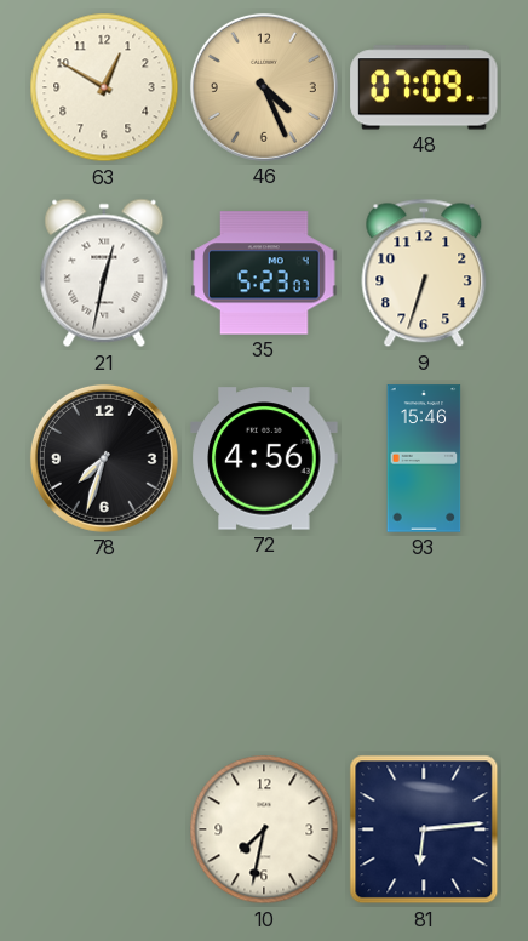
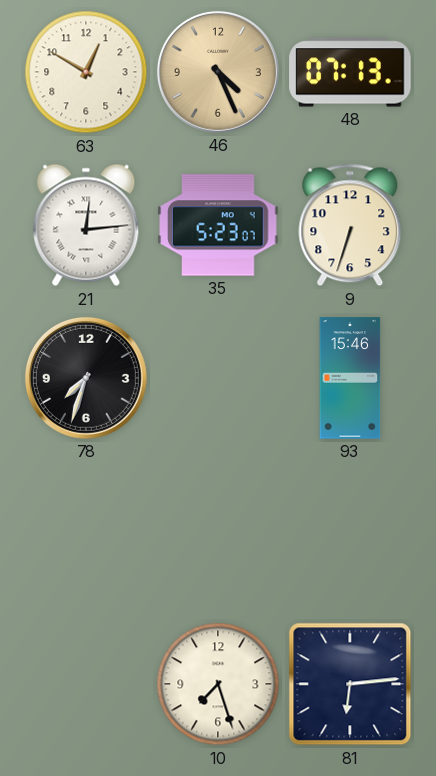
48: 07:09 -> 07:13
21: 12:32 -> 12:14
72: 4:56 -> none
10: 7:32 -> 7:27
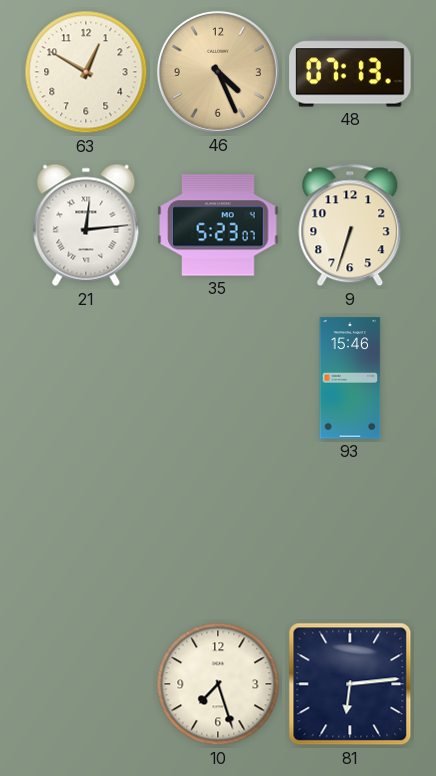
78: 7:33 -> none
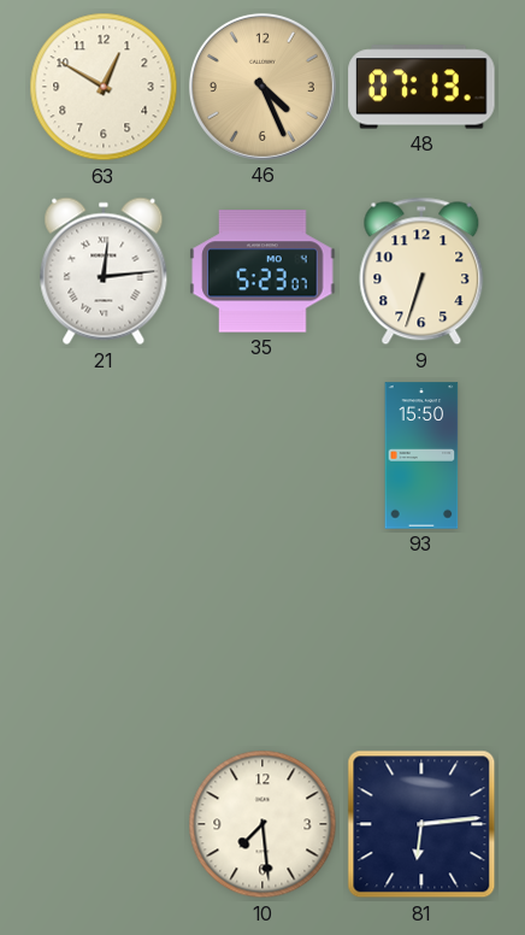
93: 15:46 -> 15:50
10: 7:27 -> 7:29
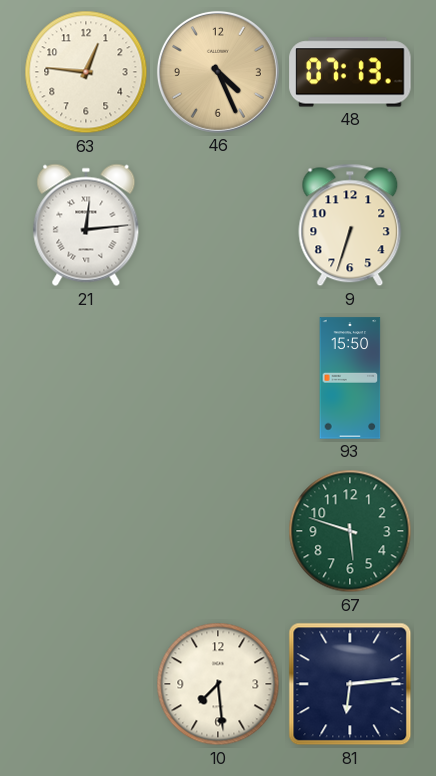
63: 12:50 -> 12:46
35: 5:23 -> none
67: none -> 5:48
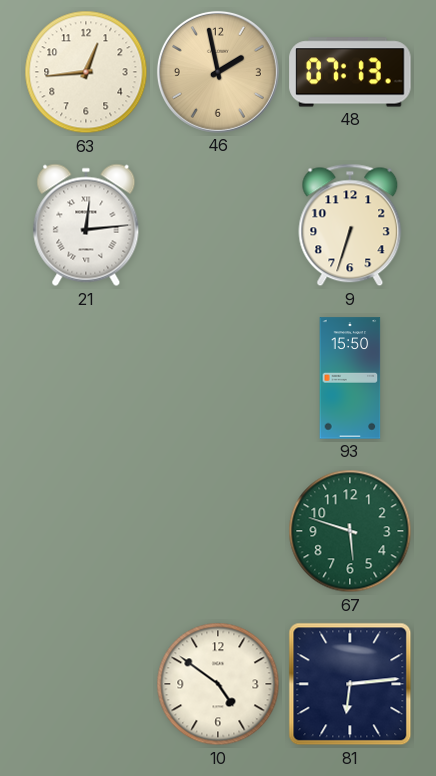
63: 12:46 -> 12:44
46: 4:26 -> 1:58
10: 7:29 -> 4:51
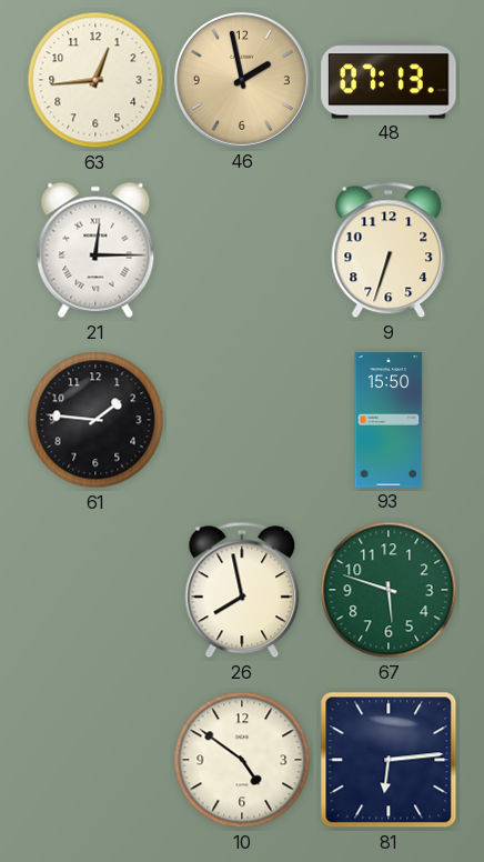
21: 12:14 -> 12:15
61: none -> 1:46
26: none -> 7:58
